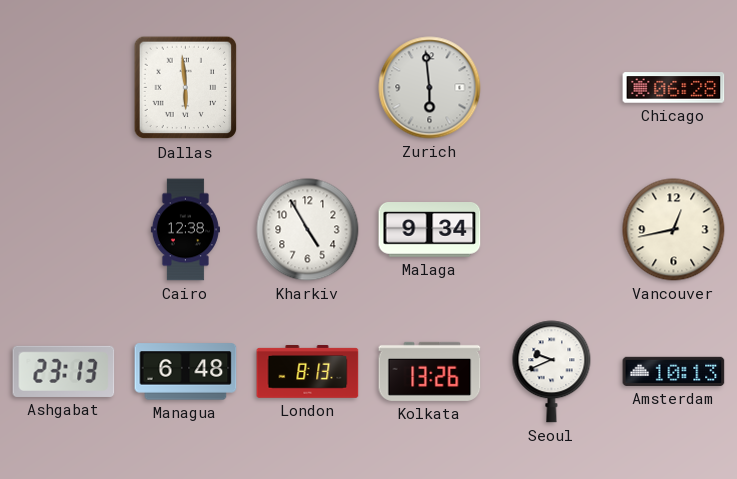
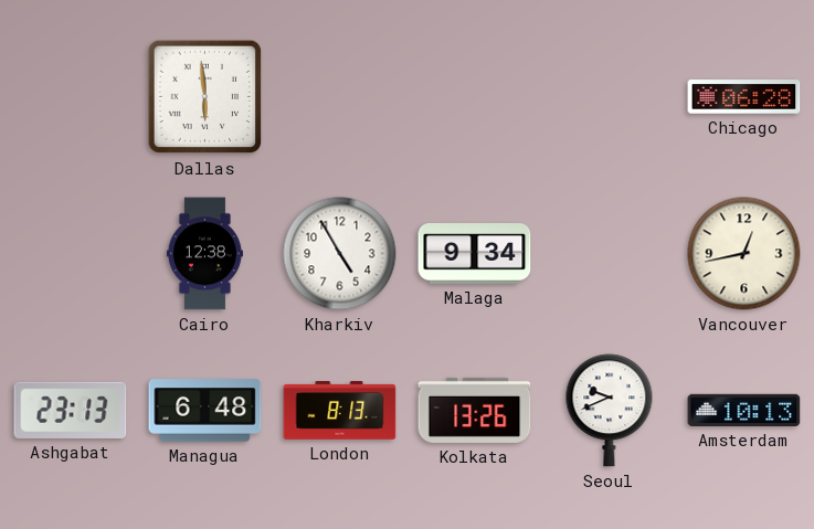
Zurich: 5:59 -> none
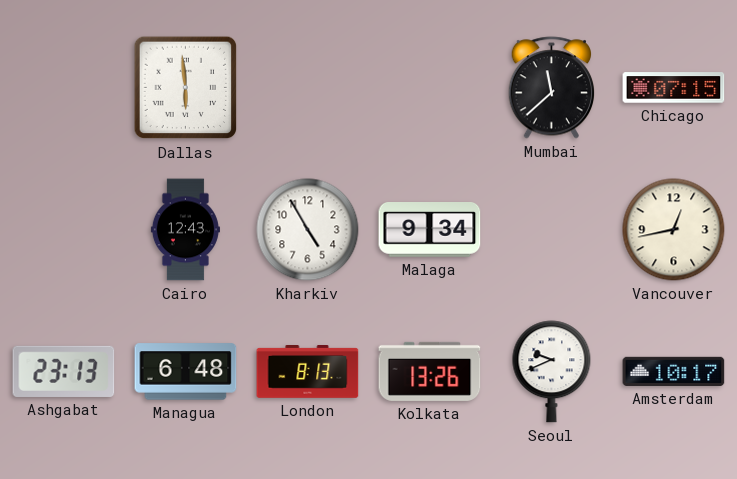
Mumbai: none -> 11:38
Chicago: 06:28 -> 07:15
Cairo: 12:38 -> 12:43
Amsterdam: 10:13 -> 10:17
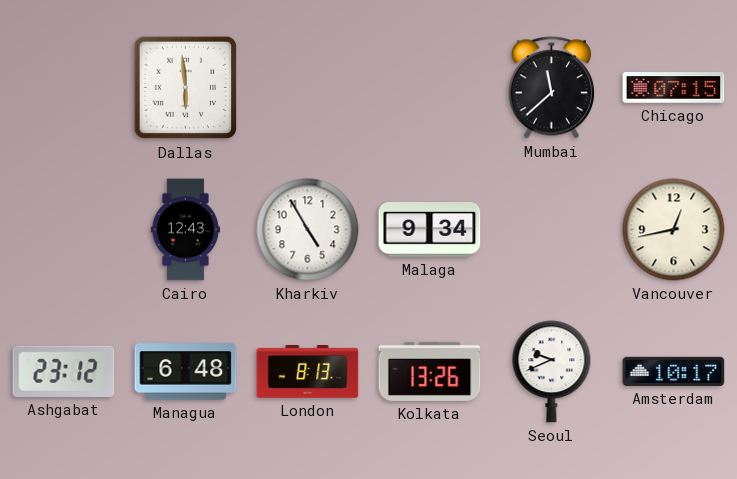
Ashgabat: 23:13 -> 23:12
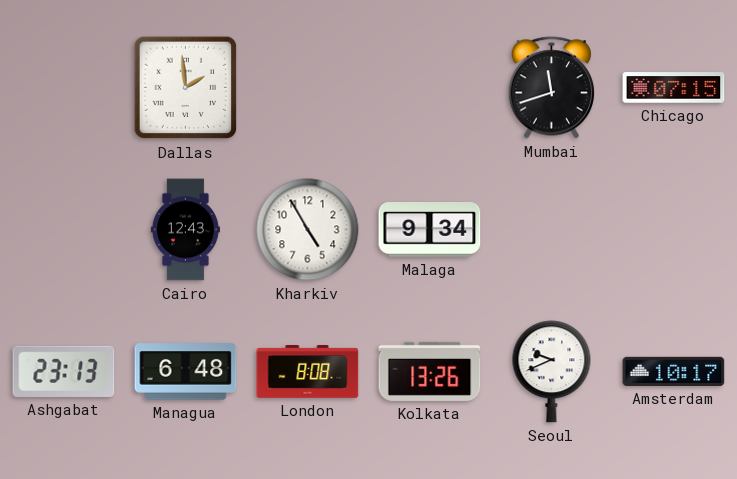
Dallas: 5:59 -> 1:59
Mumbai: 11:38 -> 11:42
Vancouver: 12:43 -> none
Ashgabat: 23:12 -> 23:13
London: 8:13 -> 8:08
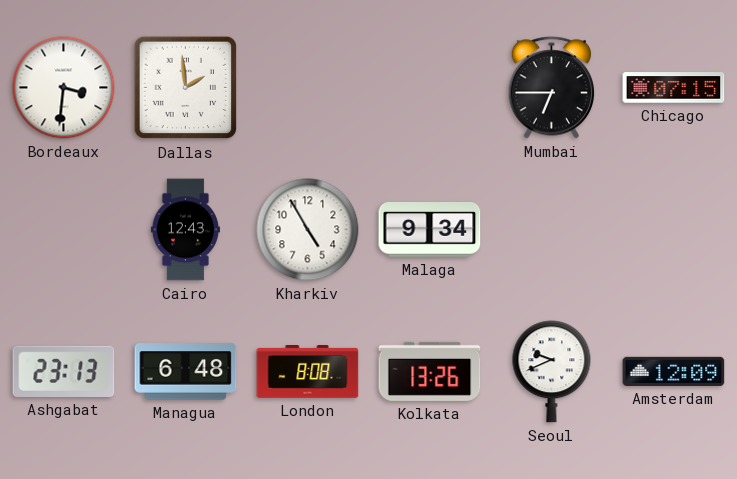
Bordeaux: none -> 3:31
Mumbai: 11:42 -> 6:45
Amsterdam: 10:17 -> 12:09
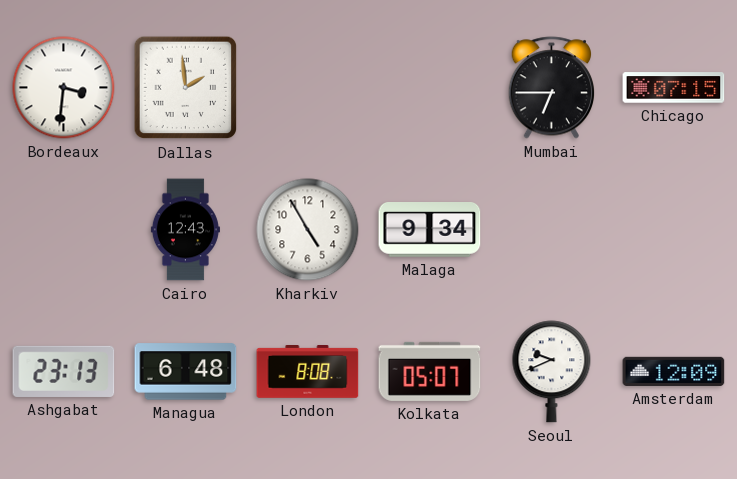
Kolkata: 13:26 -> 05:07
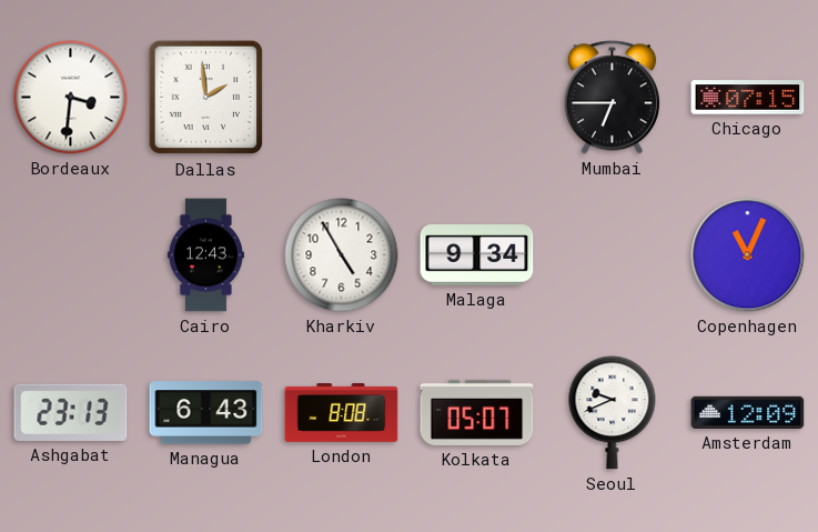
Copenhagen: none -> 11:04
Managua: 6:48 -> 6:43
